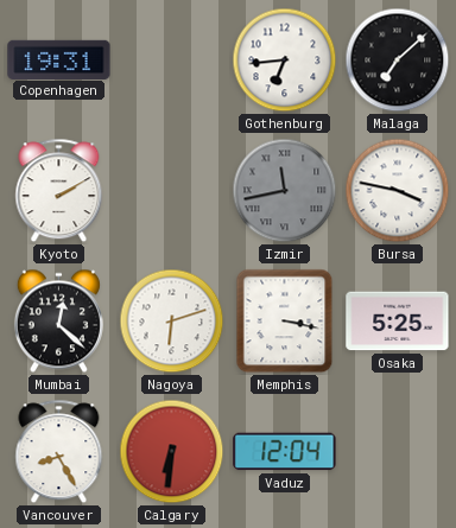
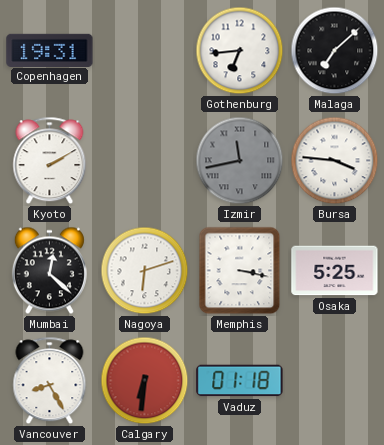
Bursa: 3:47 -> 3:46
Vaduz: 12:04 -> 01:18
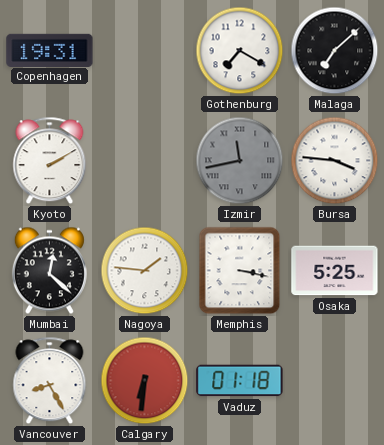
Gothenburg: 6:44 -> 7:20
Nagoya: 6:12 -> 1:46
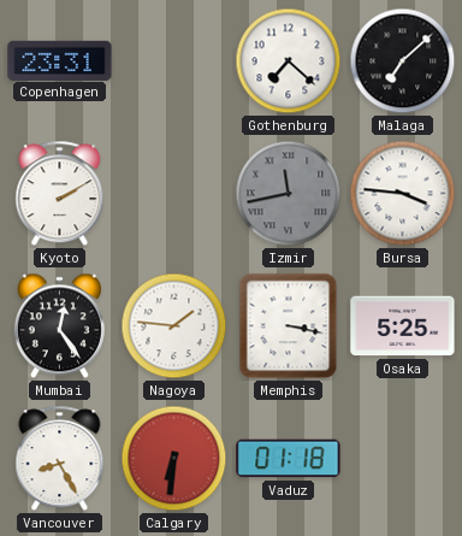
Copenhagen: 19:31 -> 23:31
Gothenburg: 7:20 -> 7:22
Mumbai: 12:22 -> 12:24
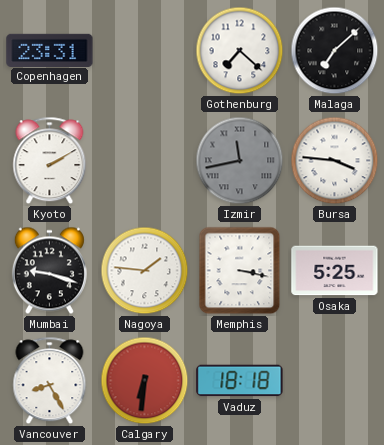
Mumbai: 12:24 -> 9:18
Vaduz: 01:18 -> 18:18
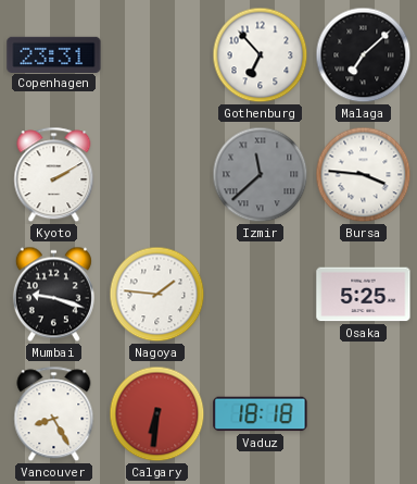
Gothenburg: 7:22 -> 6:53
Izmir: 11:43 -> 11:38
Memphis: 3:17 -> none
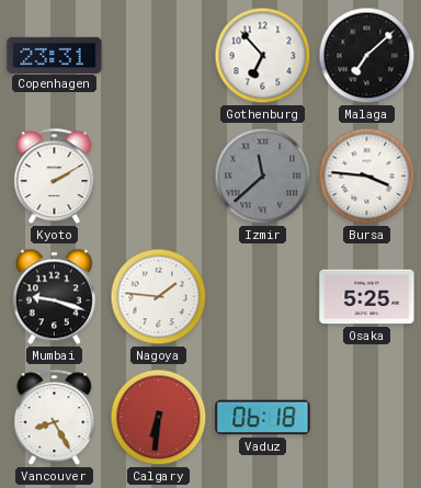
Vaduz: 18:18 -> 06:18
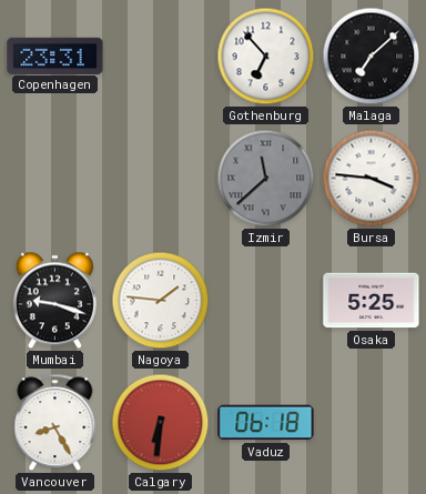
Kyoto: 2:10 -> none
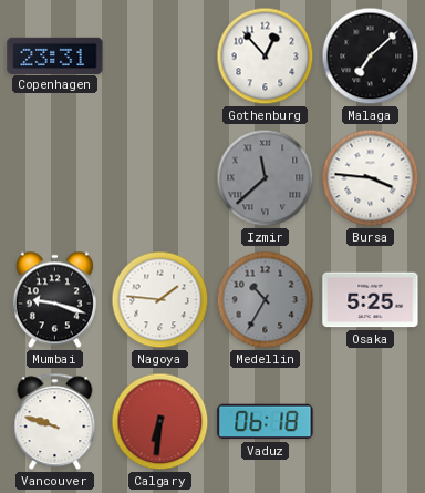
Gothenburg: 6:53 -> 12:53
Medellin: none -> 10:35
Vancouver: 8:25 -> 9:48
